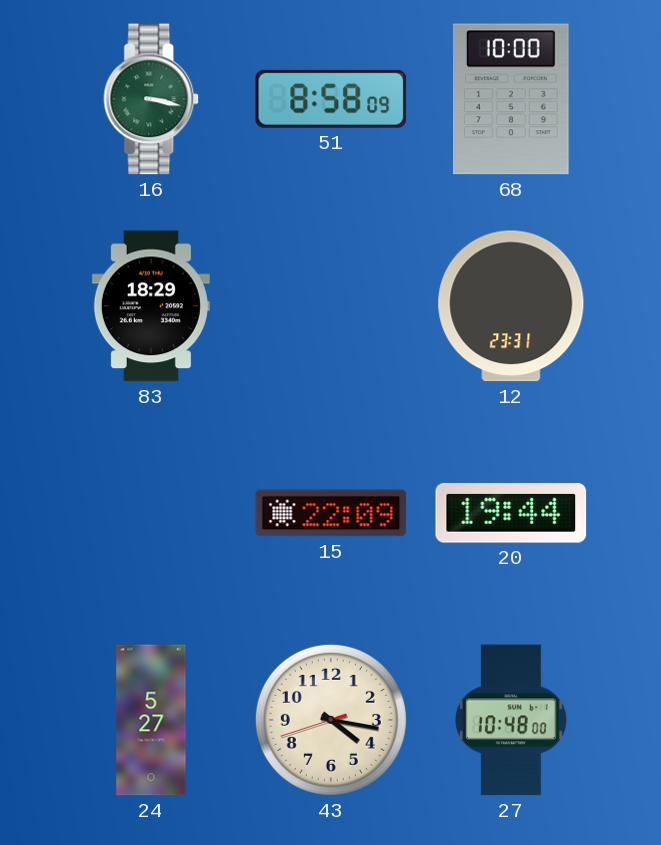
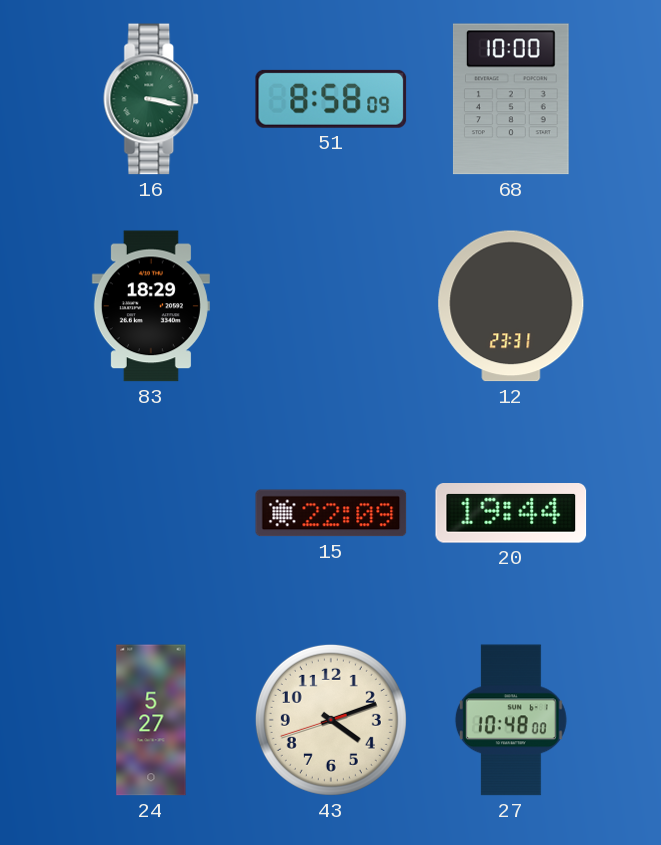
43: 4:16 -> 4:11
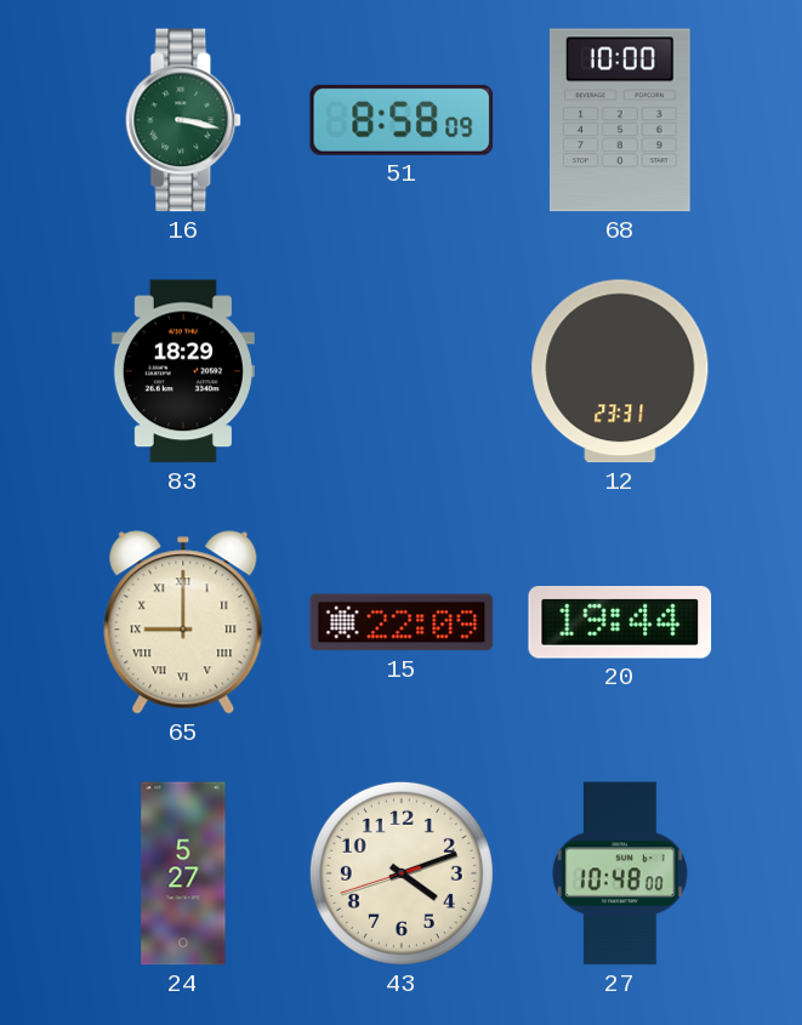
65: none -> 9:00
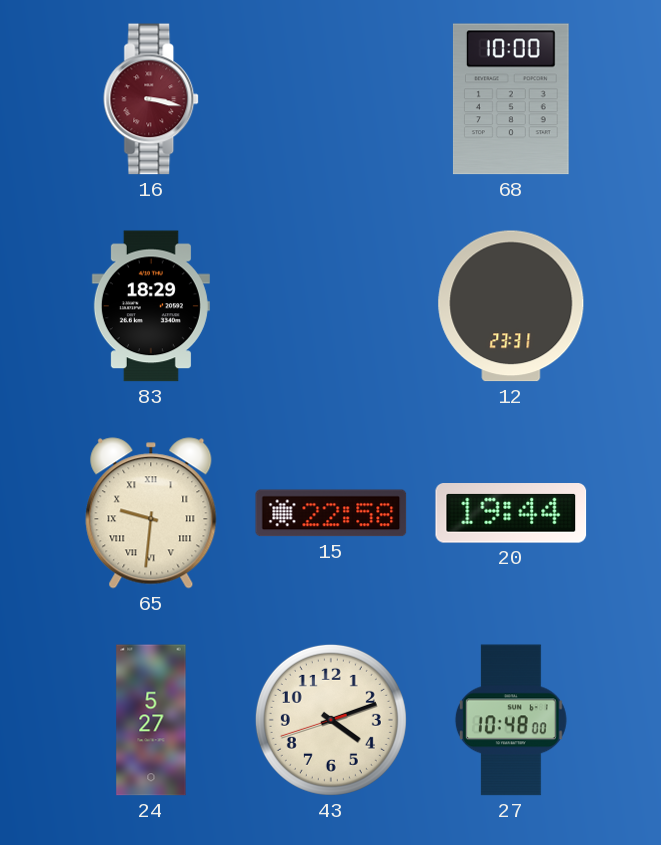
16 dial: green -> burgundy
51: 8:58 -> none
65: 9:00 -> 9:31
15: 22:09 -> 22:58
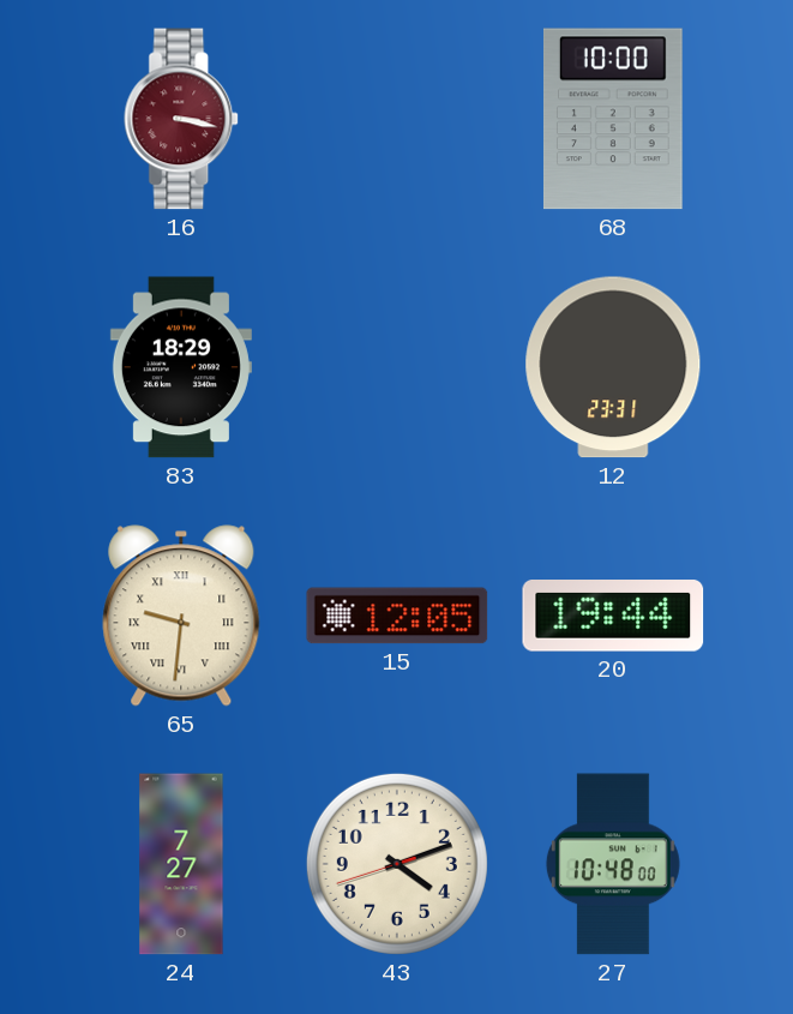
15: 22:58 -> 12:05
24: 5:27 -> 7:27
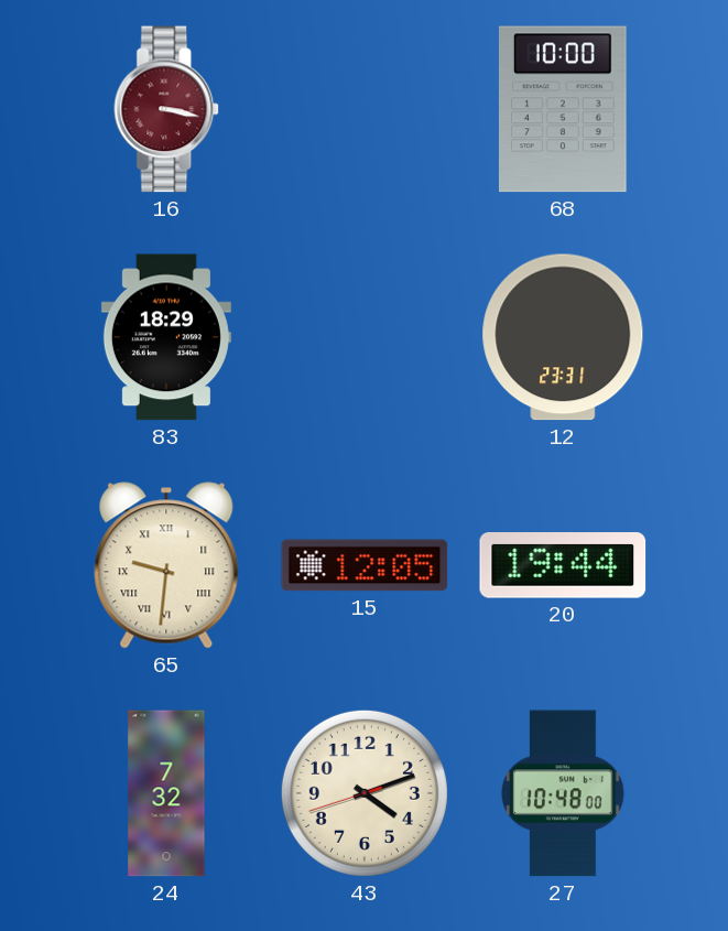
24: 7:27 -> 7:32
